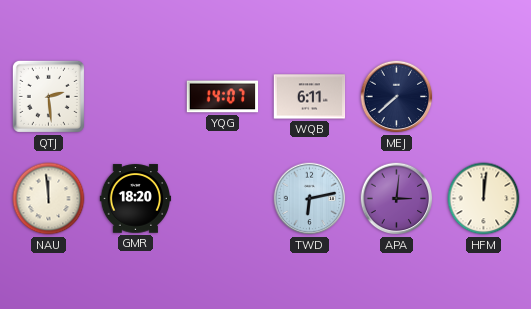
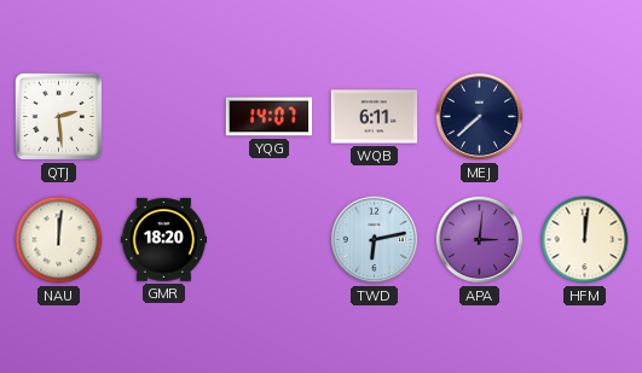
NAU: 11:59 -> 12:01
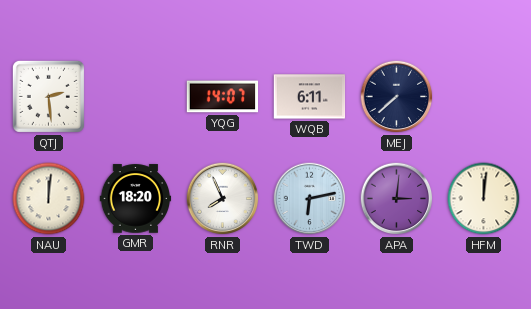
RNR: none -> 7:56
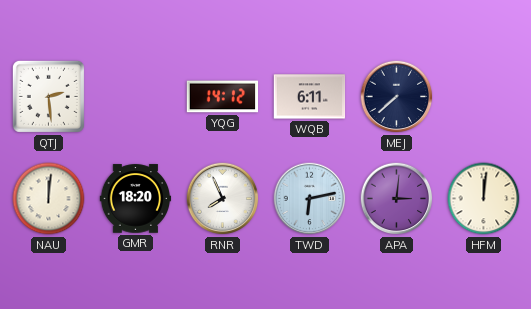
YQG: 14:07 -> 14:12
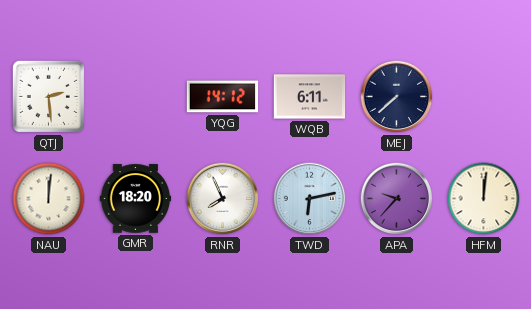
APA: 3:01 -> 9:37
